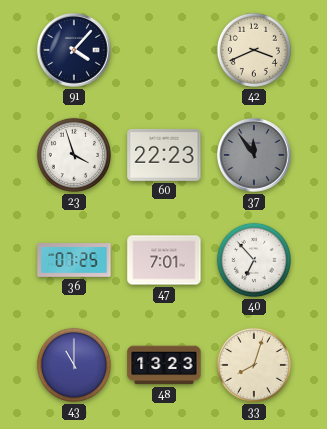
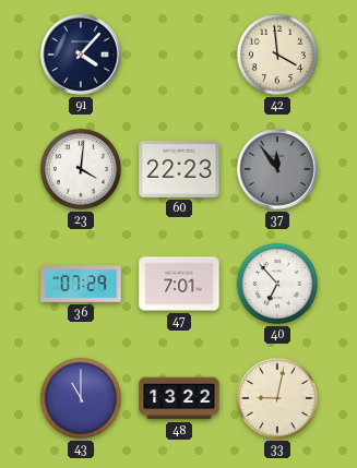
42: 3:41 -> 3:59
23: 3:57 -> 4:01
36: 07:25 -> 07:29
48: 13:23 -> 13:22
33: 8:03 -> 9:02
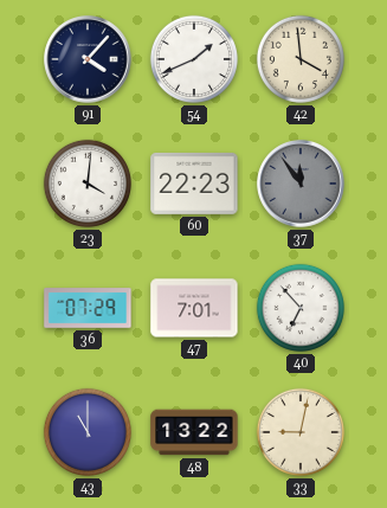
54: none -> 1:41
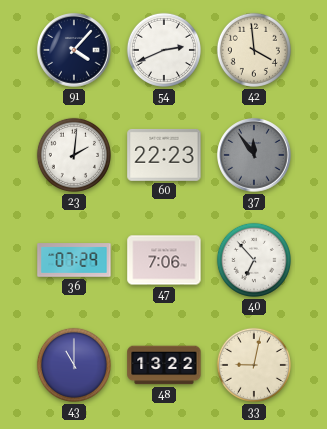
54: 1:41 -> 2:41
23: 4:01 -> 2:01
47: 7:01 -> 7:06
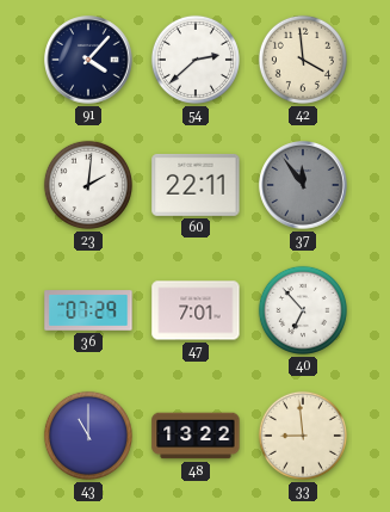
54: 2:41 -> 2:38
60: 22:23 -> 22:11
47: 7:06 -> 7:01
33: 9:02 -> 8:59
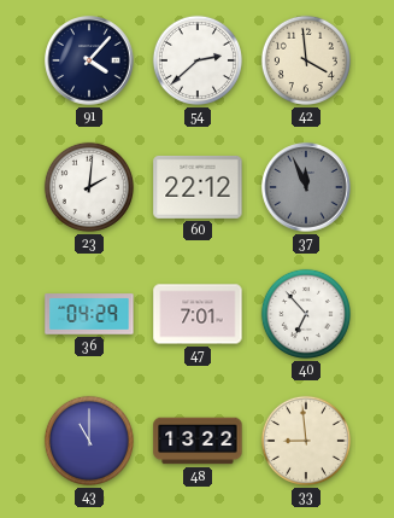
60: 22:11 -> 22:12
37: 11:54 -> 11:56
36: 07:29 -> 04:29
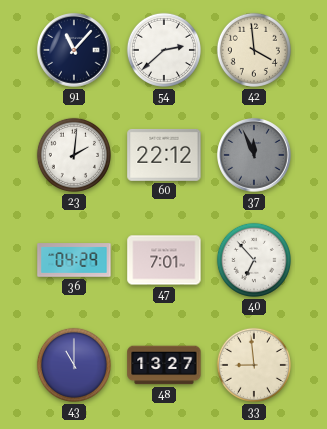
91: 4:07 -> 11:07
48: 13:22 -> 13:27
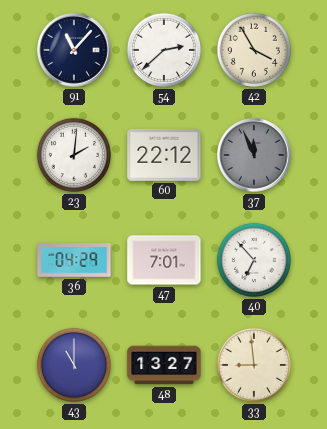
42: 3:59 -> 3:55
